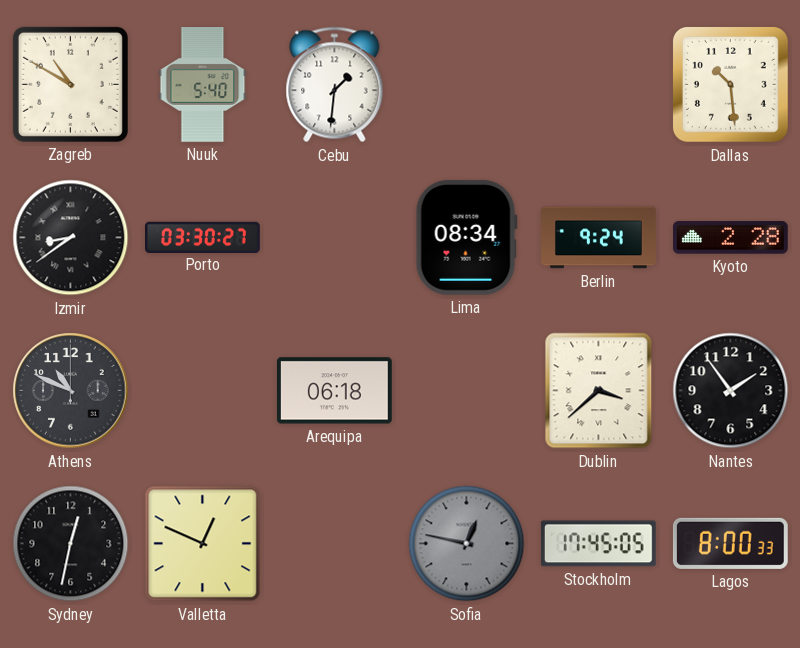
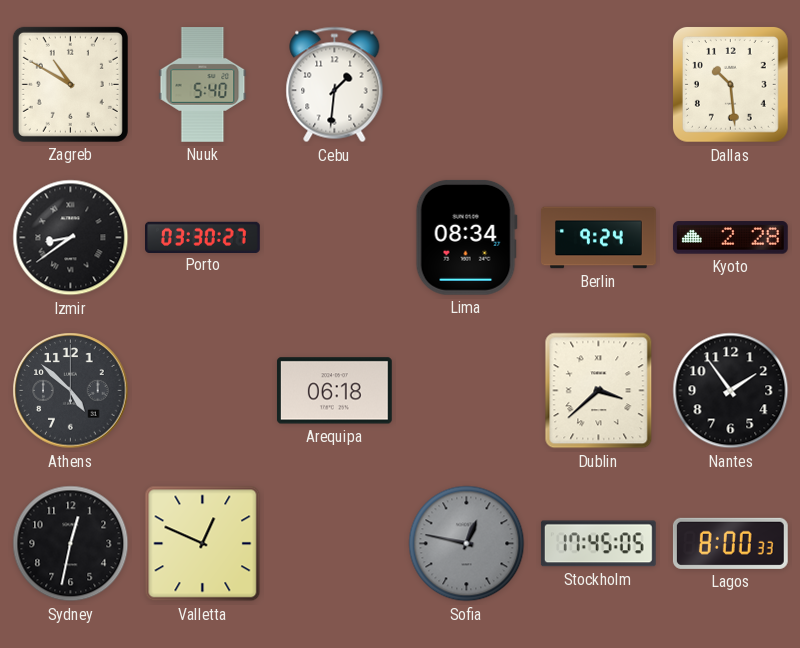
Athens: 10:49 -> 4:52
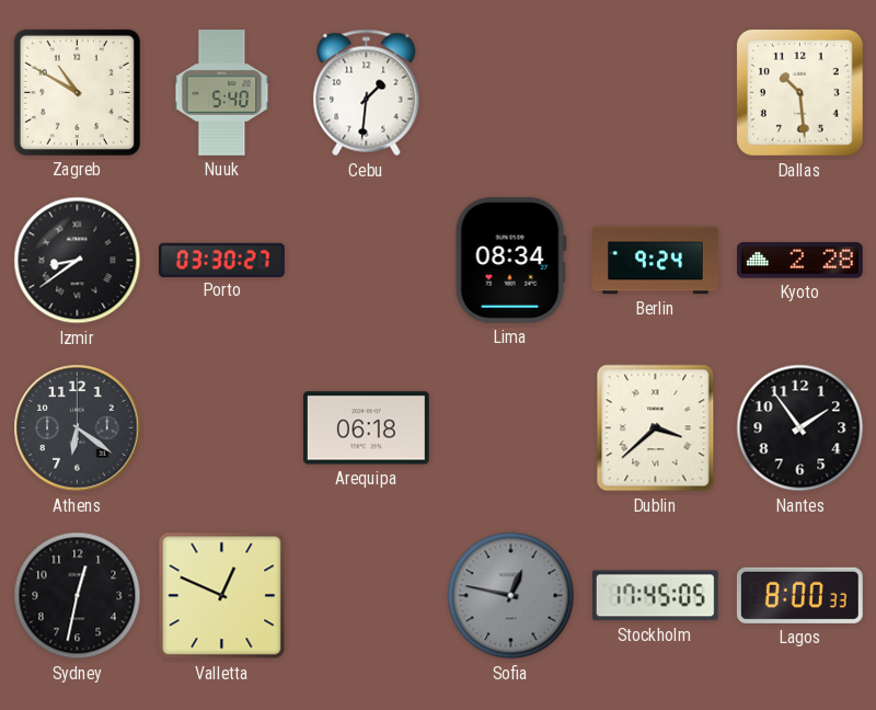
Athens: 4:52 -> 6:21
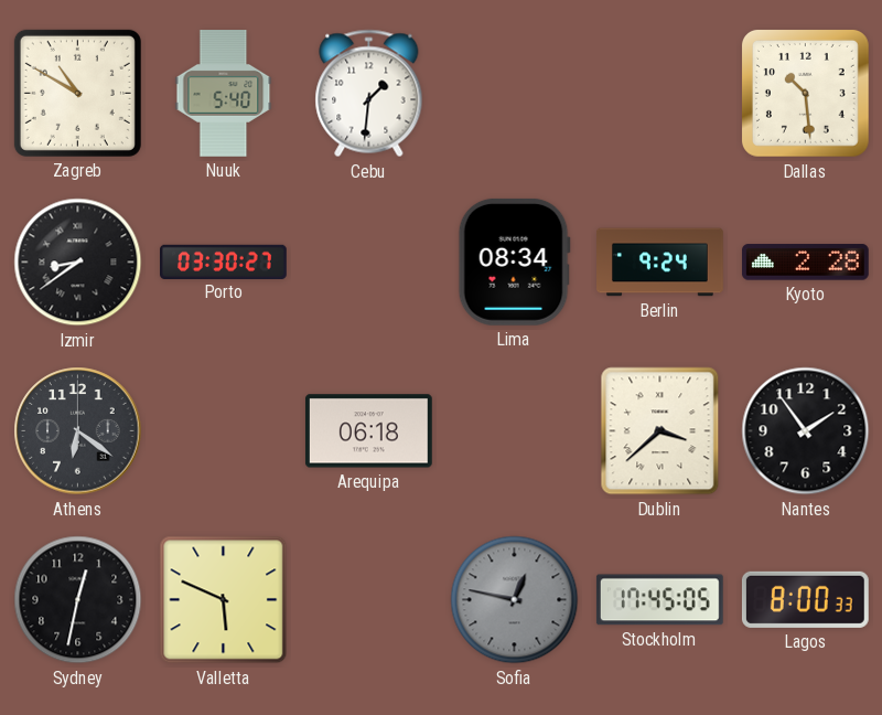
Valletta: 12:49 -> 5:49
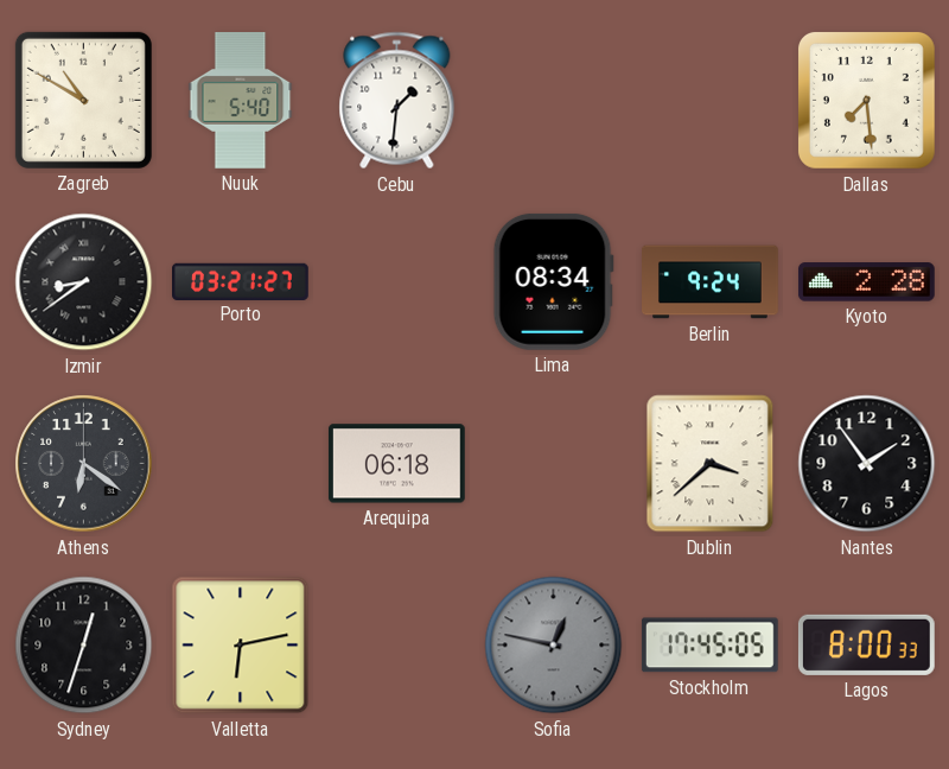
Dallas: 10:29 -> 7:29
Porto: 03:30 -> 03:21
Sydney: 12:32 -> 12:33
Valletta: 5:49 -> 6:13
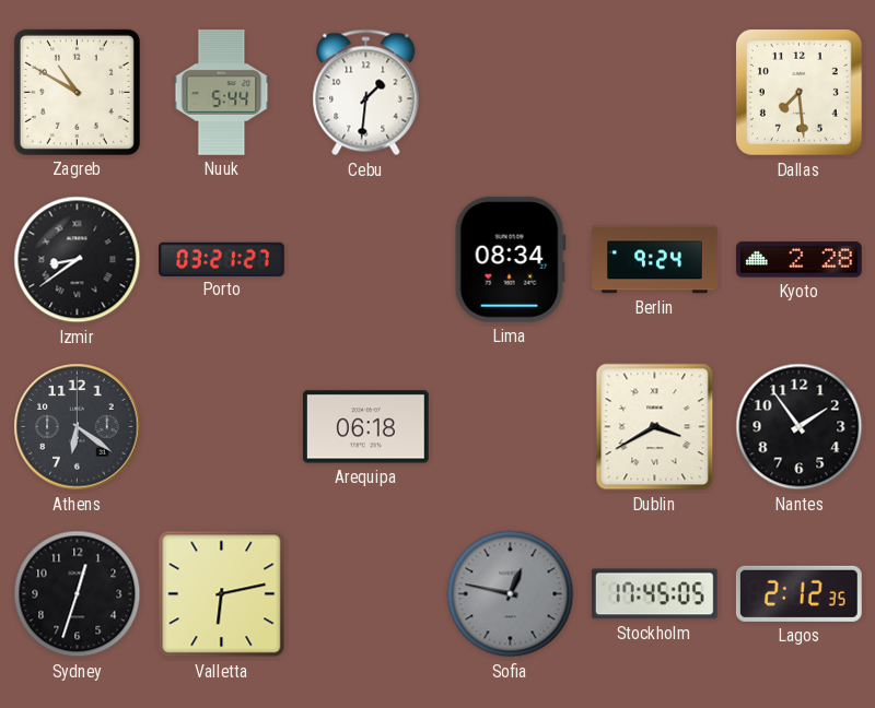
Nuuk: 5:40 -> 5:44
Dublin: 3:38 -> 3:40
Lagos: 8:00 -> 2:12
